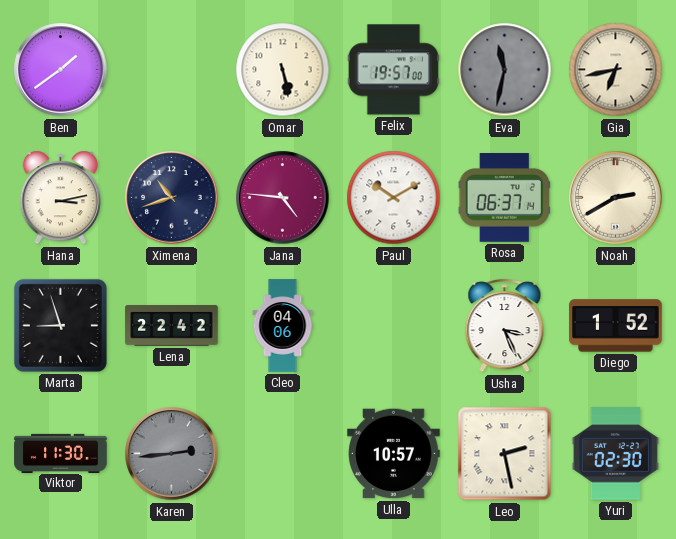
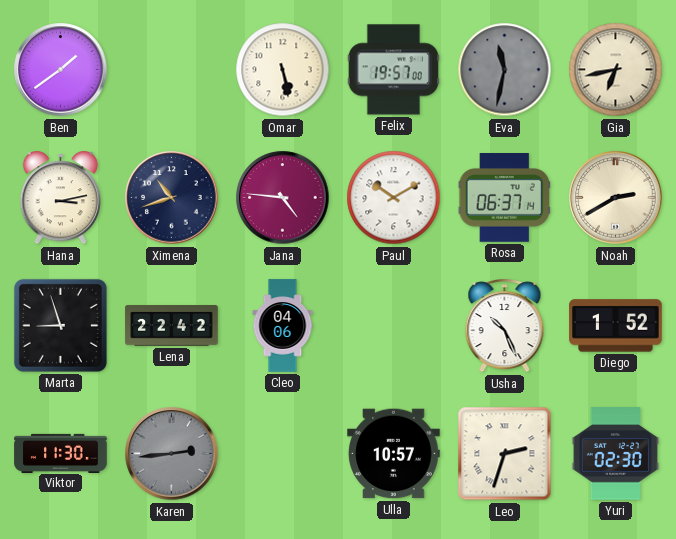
Usha: 3:26 -> 10:26
Leo: 2:28 -> 2:33
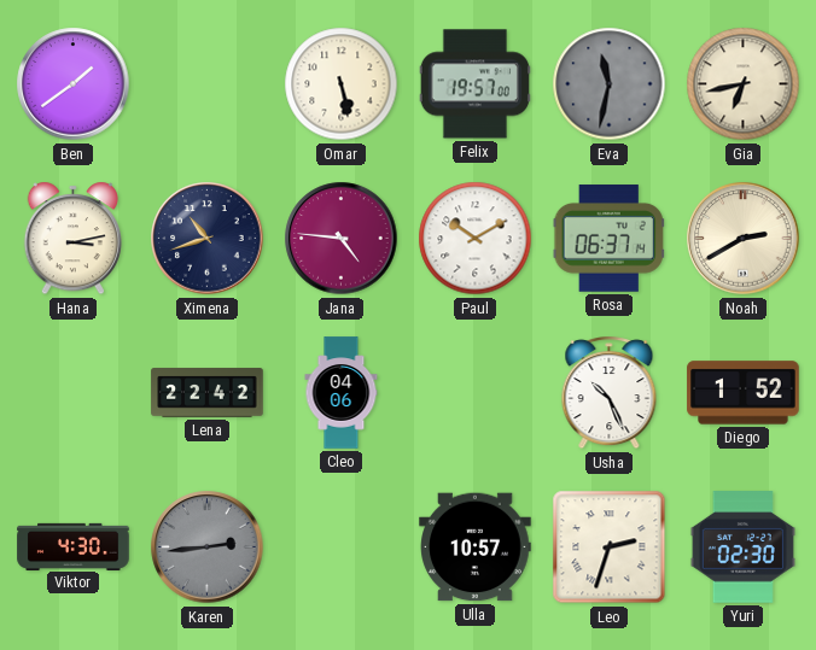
Marta: 8:57 -> none
Viktor: 11:30 -> 4:30
